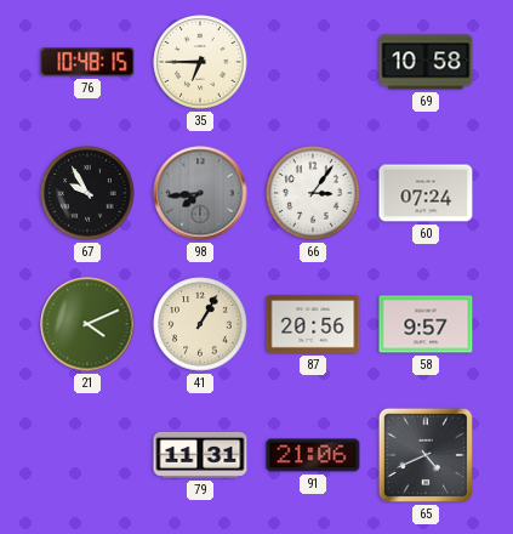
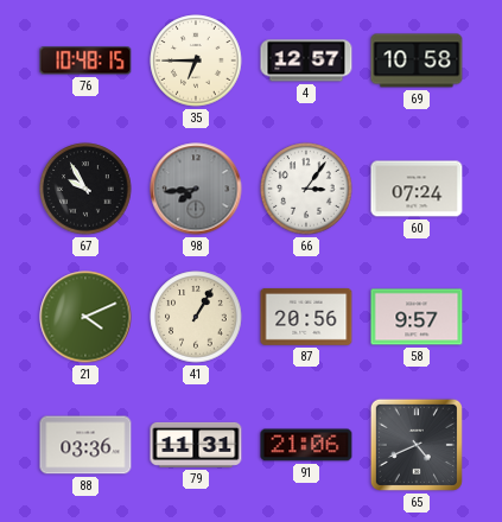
4: none -> 12:57
88: none -> 03:36
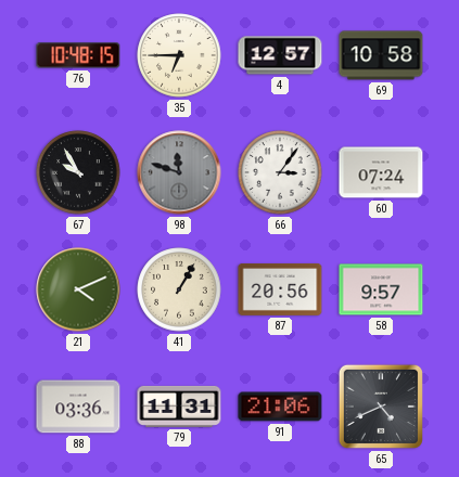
98: 7:44 -> 11:48
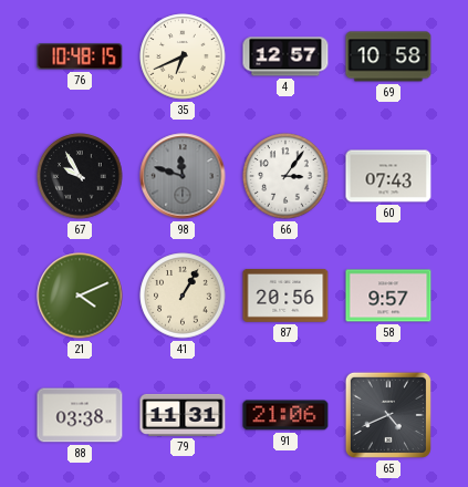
35: 6:45 -> 6:41
60: 07:24 -> 07:43
88: 03:36 -> 03:38
